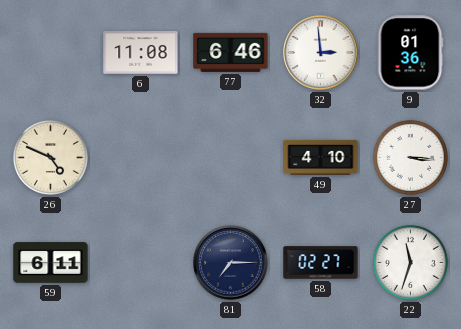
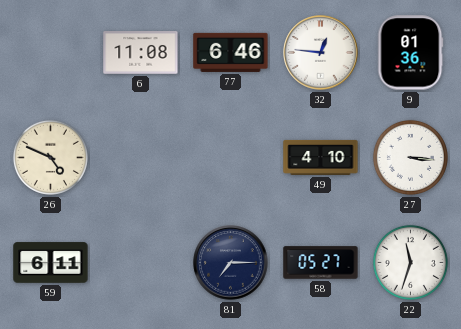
32: 2:59 -> 12:46
58: 02:27 -> 05:27
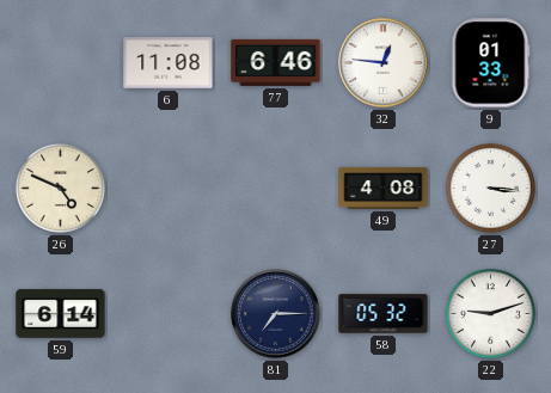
9: 01:36 -> 01:33
49: 4:10 -> 4:08
59: 6:11 -> 6:14
58: 05:27 -> 05:32
22: 11:33 -> 9:12
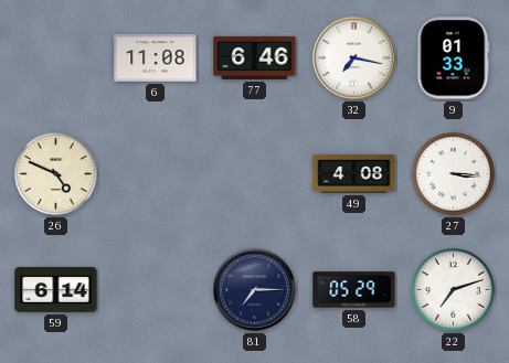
32: 12:46 -> 7:17
58: 05:32 -> 05:29
22: 9:12 -> 7:12
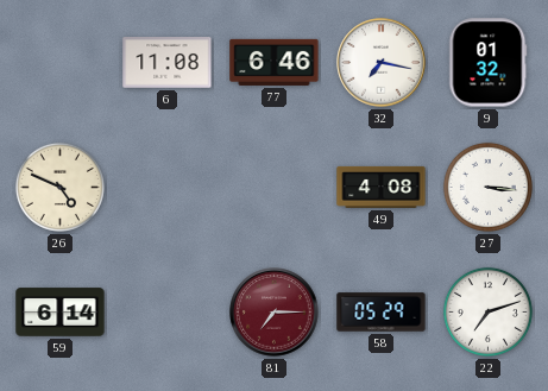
9: 01:33 -> 01:32
81 dial: navy -> burgundy
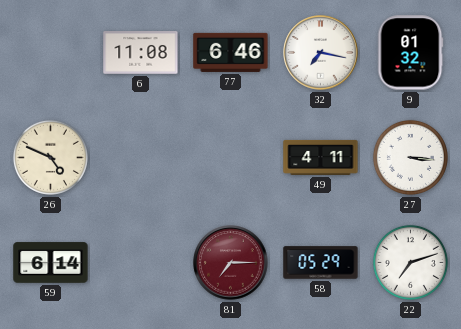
49: 4:08 -> 4:11
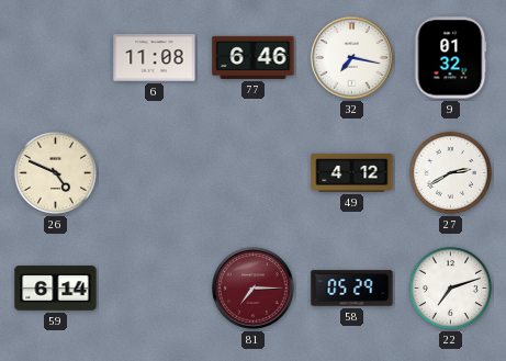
49: 4:11 -> 4:12
27: 3:16 -> 2:40
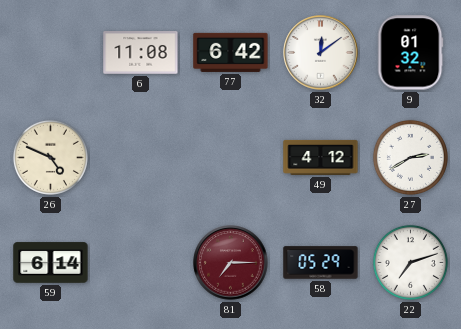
77: 6:46 -> 6:42
32: 7:17 -> 12:09
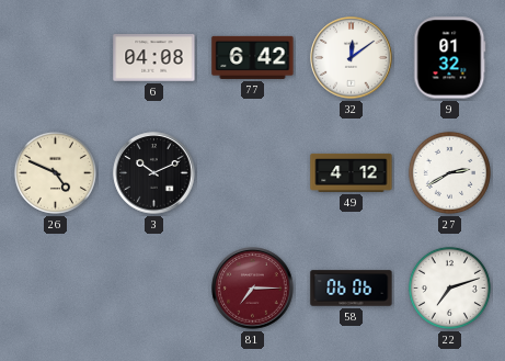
6: 11:08 -> 04:08
3: none -> 10:11
59: 6:14 -> none
58: 05:29 -> 06:06
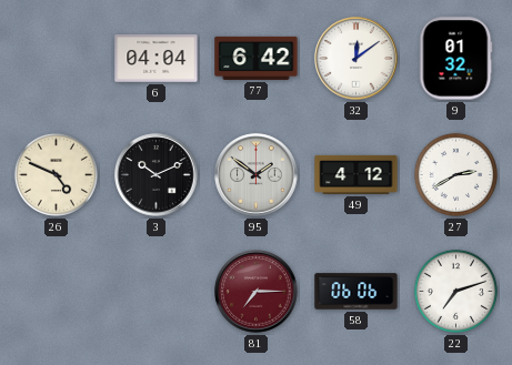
6: 04:08 -> 04:04
95: none -> 1:51
